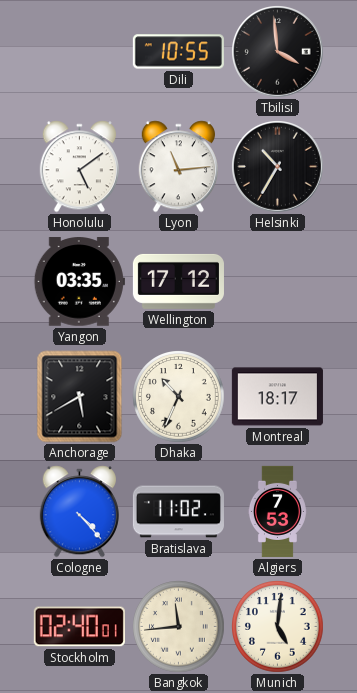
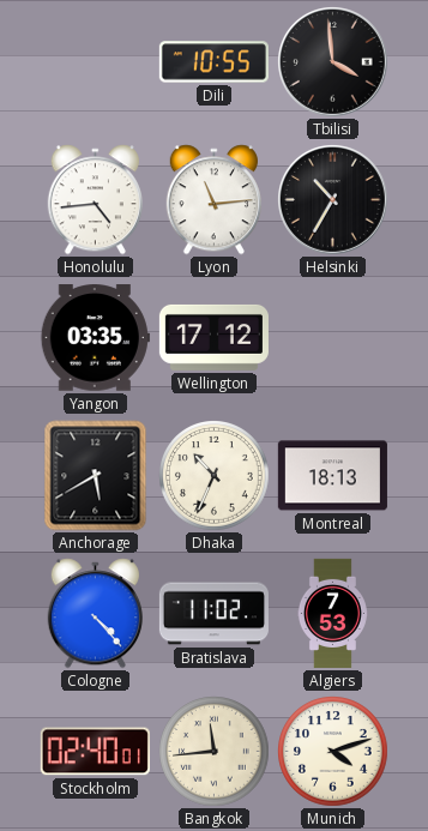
Honolulu: 5:09 -> 4:44
Montreal: 18:17 -> 18:13
Munich: 5:01 -> 4:12
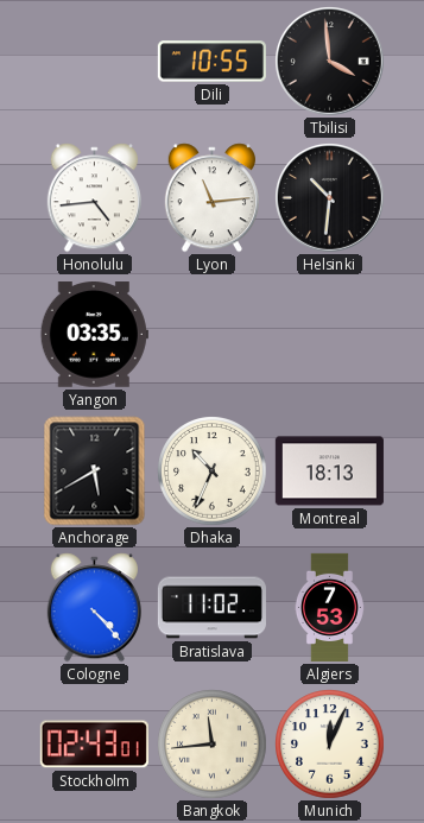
Helsinki: 10:35 -> 10:31
Wellington: 17:12 -> none
Stockholm: 02:40 -> 02:43
Munich: 4:12 -> 12:04
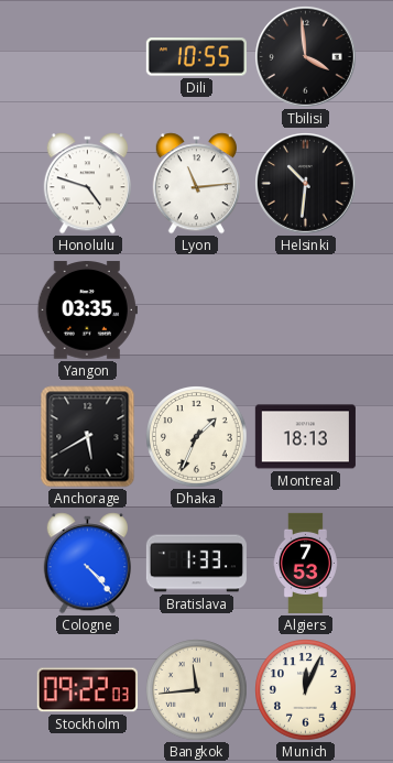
Honolulu: 4:44 -> 4:48
Dhaka: 10:34 -> 1:34
Bratislava: 11:02 -> 1:33
Stockholm: 02:43 -> 09:22
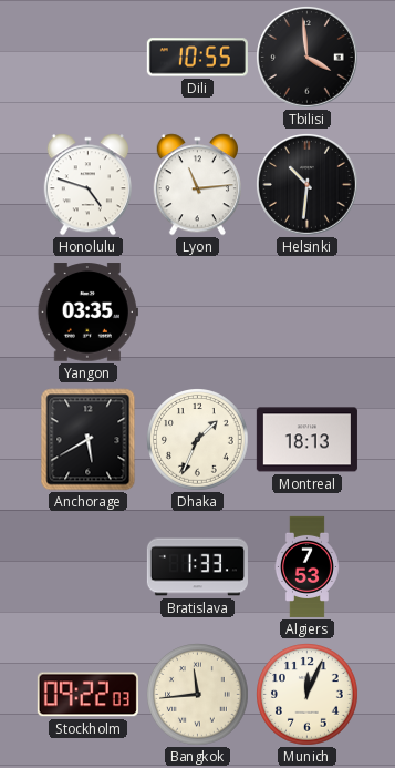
Cologne: 4:23 -> none
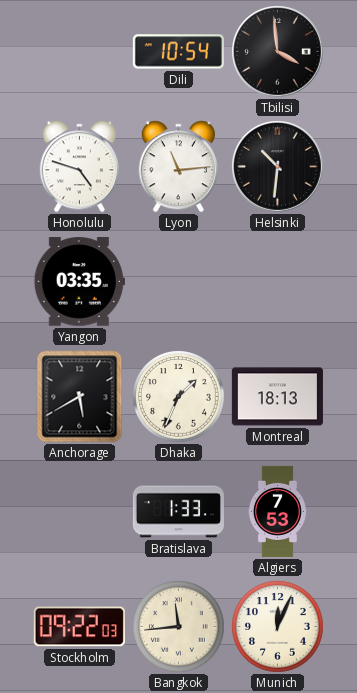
Dili: 10:55 -> 10:54
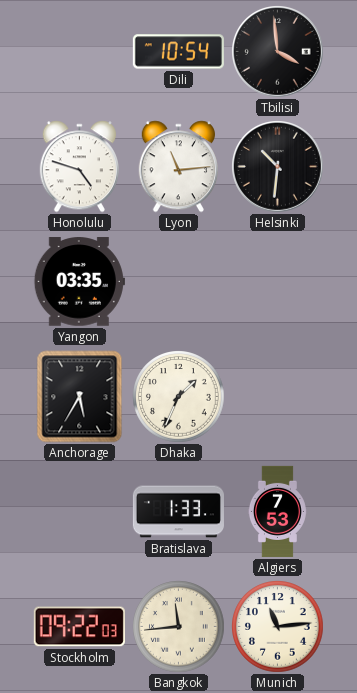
Anchorage: 5:40 -> 5:35
Montreal: 18:13 -> none
Munich: 12:04 -> 11:14
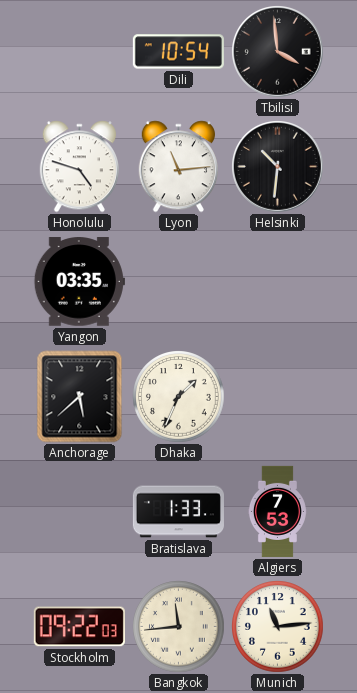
Anchorage: 5:35 -> 5:38
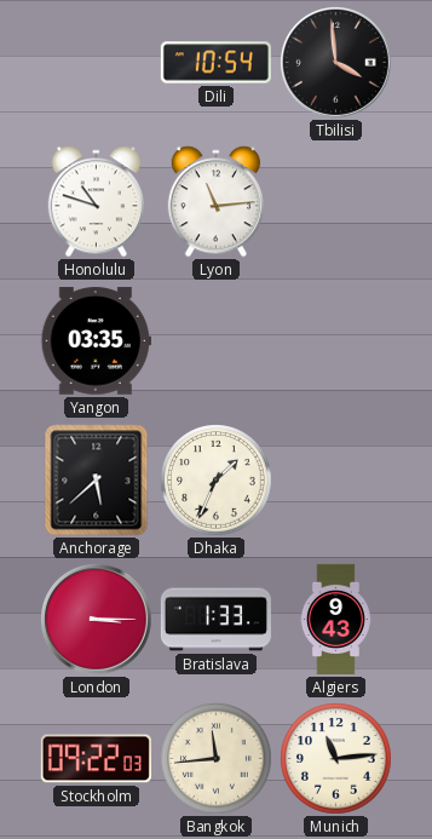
Honolulu: 4:48 -> 10:48
Helsinki: 10:31 -> none
London: none -> 3:15
Algiers: 7:53 -> 9:43
